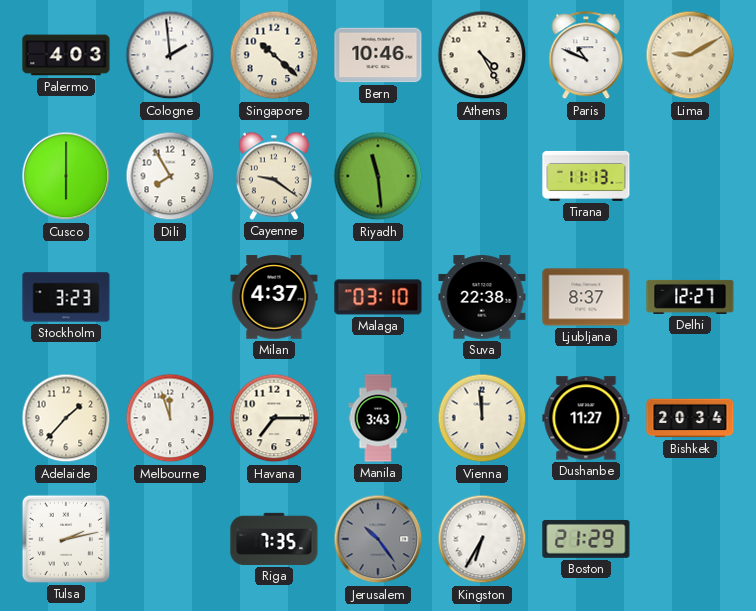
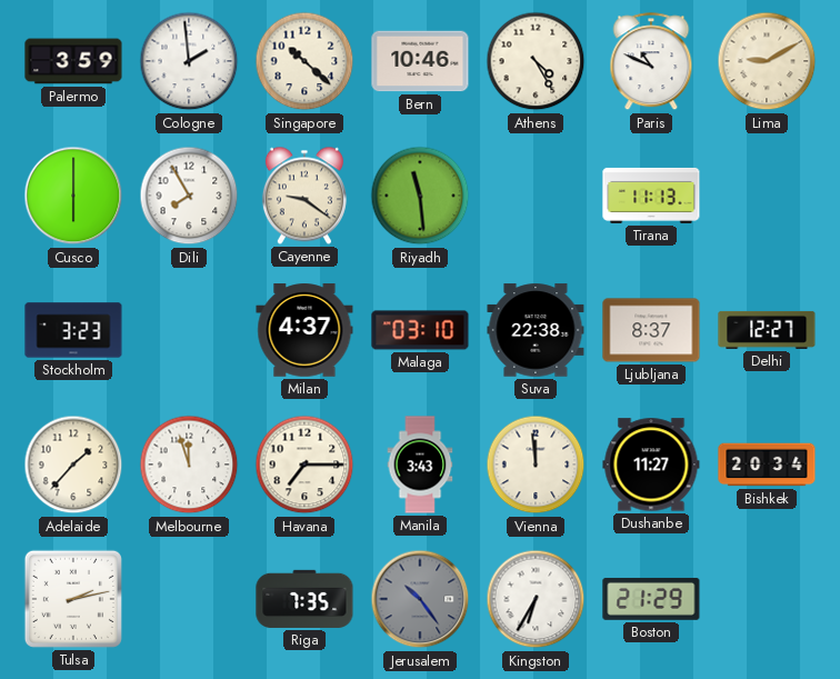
Palermo: 4:03 -> 3:59
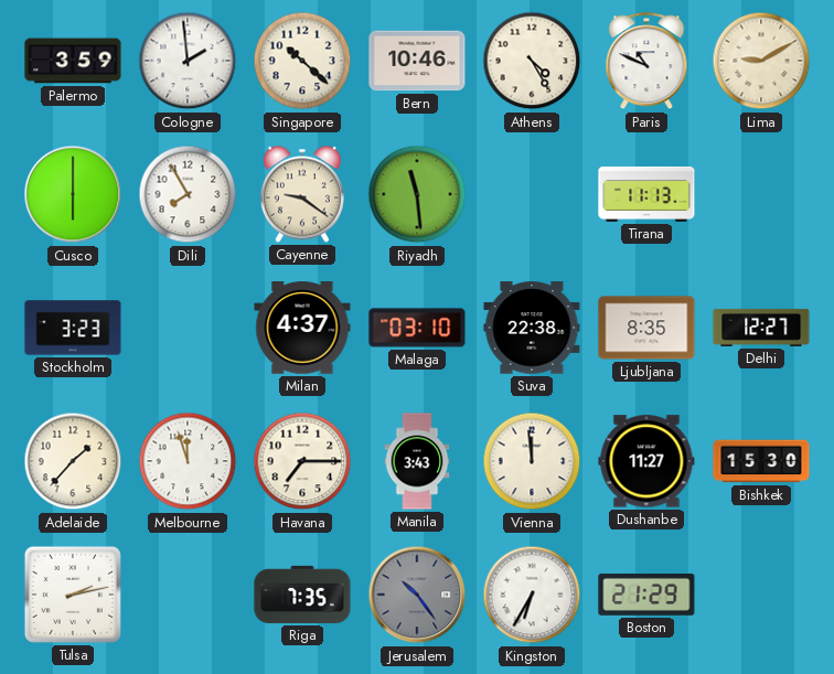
Ljubljana: 8:37 -> 8:35
Bishkek: 20:34 -> 15:30
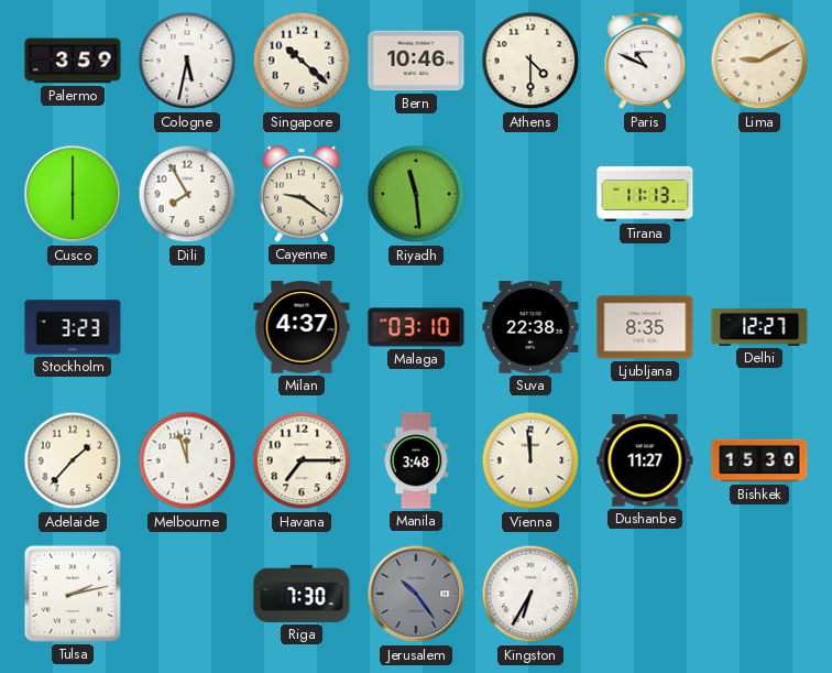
Cologne: 1:59 -> 5:32
Athens: 4:25 -> 4:30
Manila: 3:43 -> 3:48
Riga: 7:35 -> 7:30
Boston: 21:29 -> none
